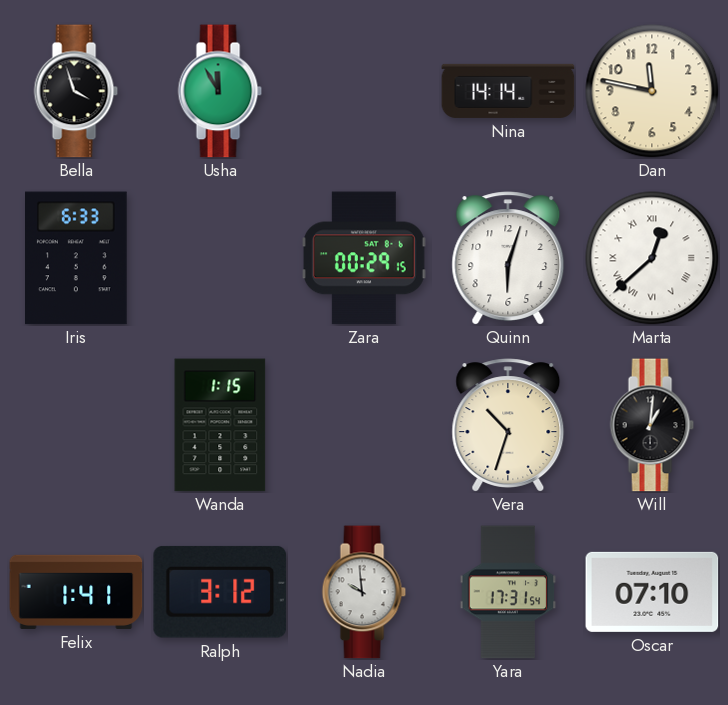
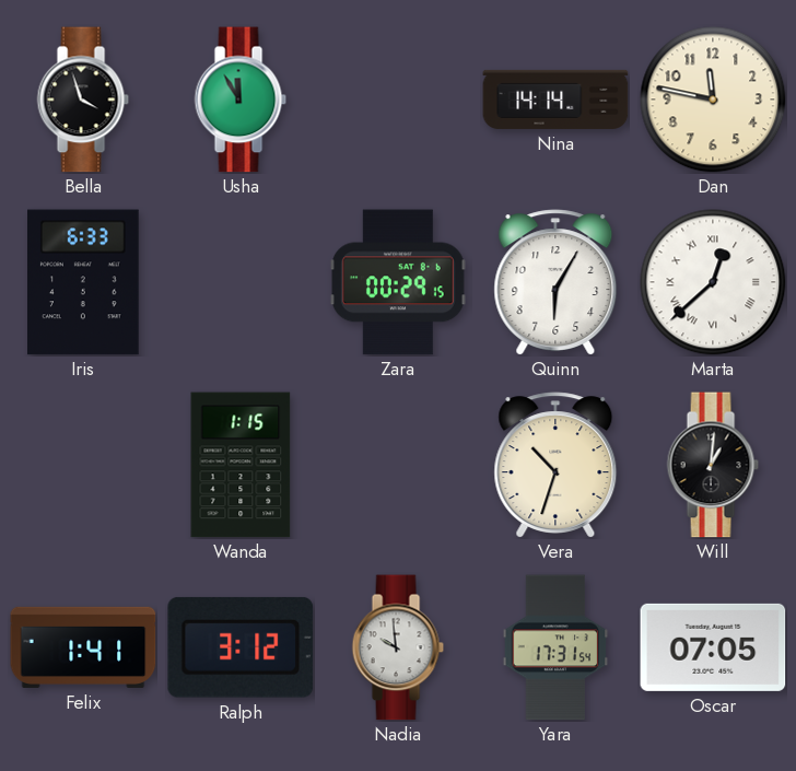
Quinn: 6:03 -> 6:05
Oscar: 07:10 -> 07:05
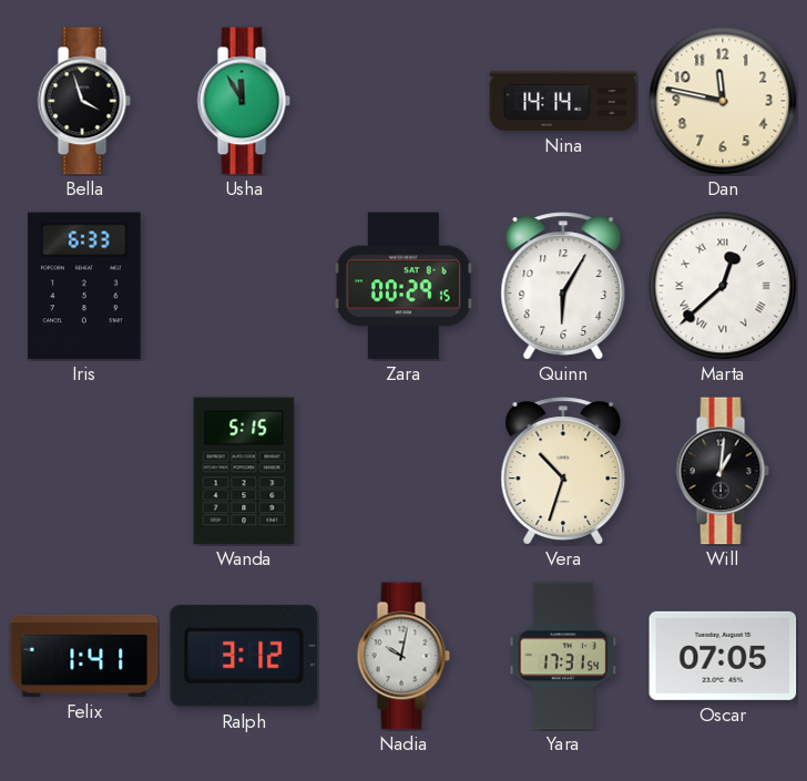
Wanda: 1:15 -> 5:15
Nadia: 9:59 -> 10:02
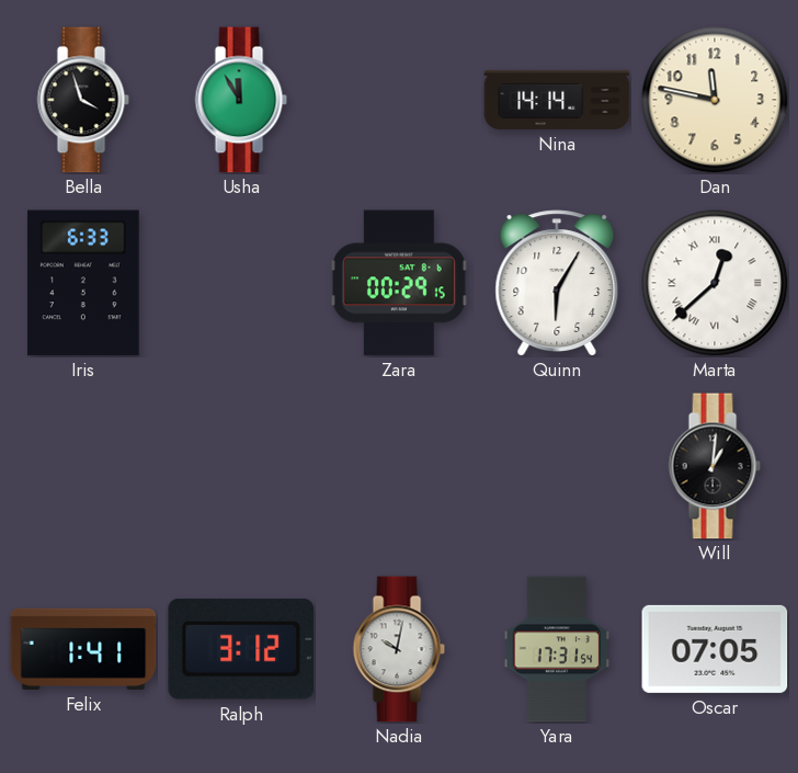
Wanda: 5:15 -> none
Vera: 10:33 -> none
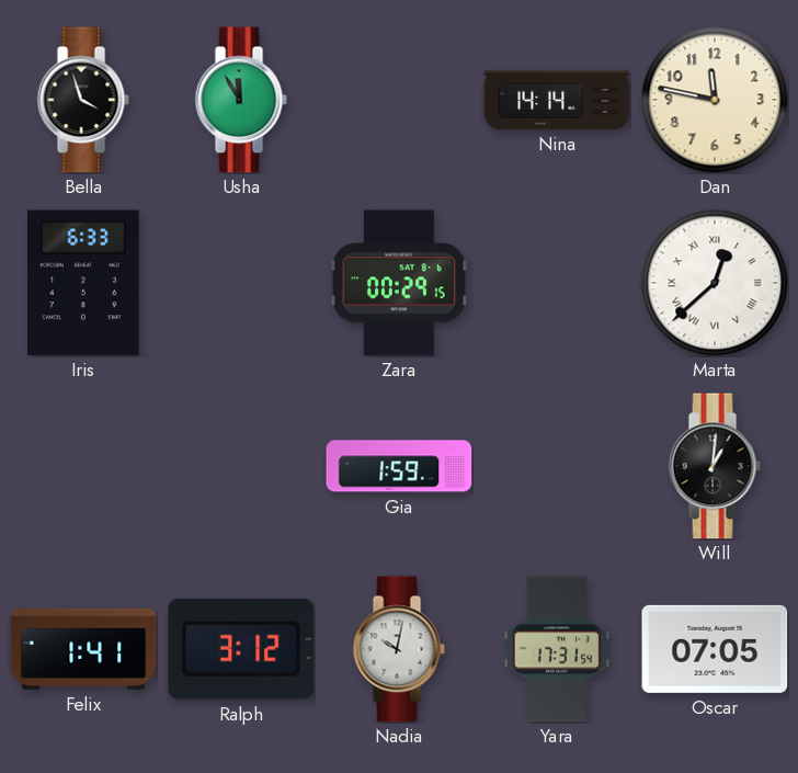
Quinn: 6:05 -> none
Gia: none -> 1:59
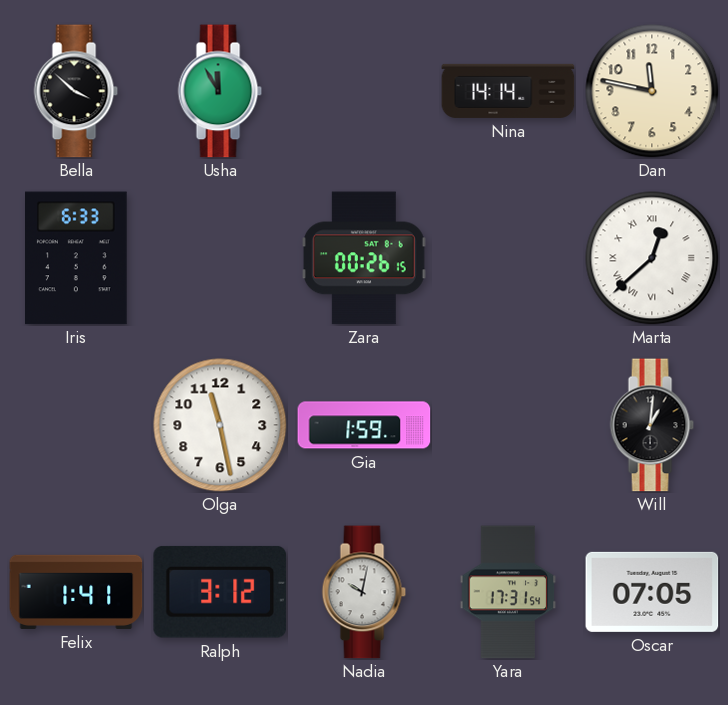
Bella: 3:57 -> 3:52
Zara: 00:29 -> 00:26
Olga: none -> 11:28
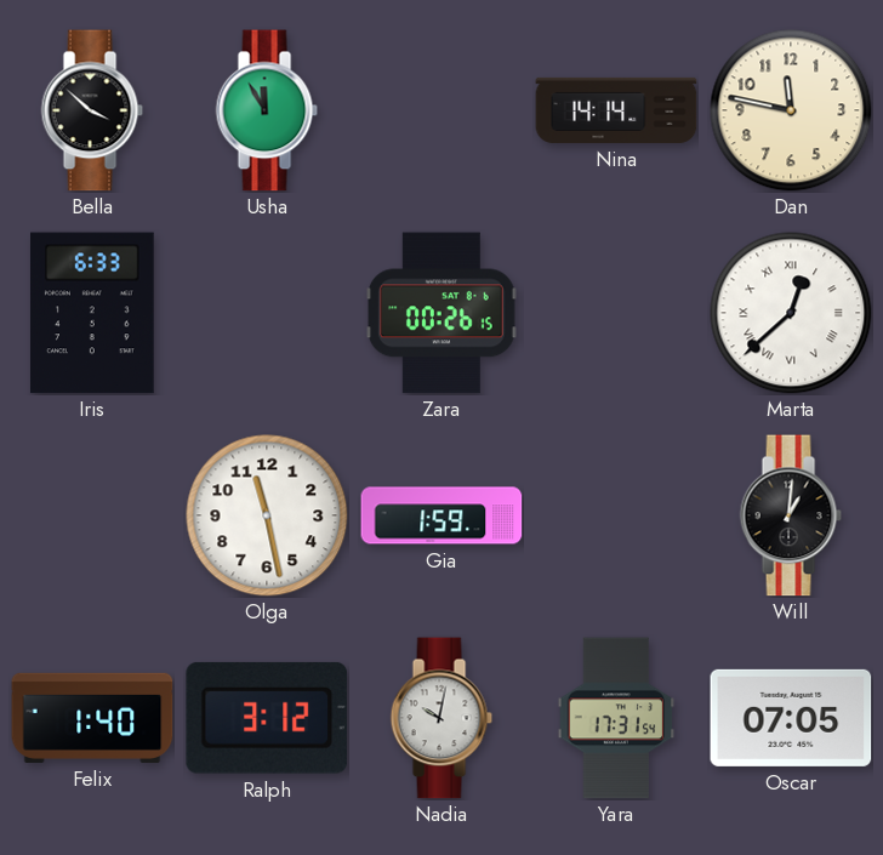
Felix: 1:41 -> 1:40
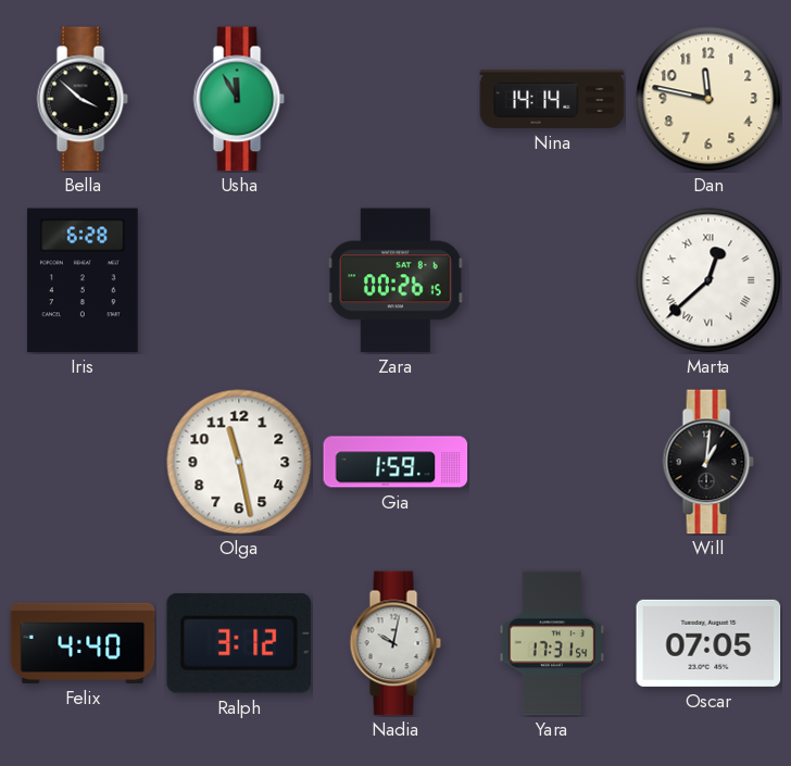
Iris: 6:33 -> 6:28
Felix: 1:40 -> 4:40
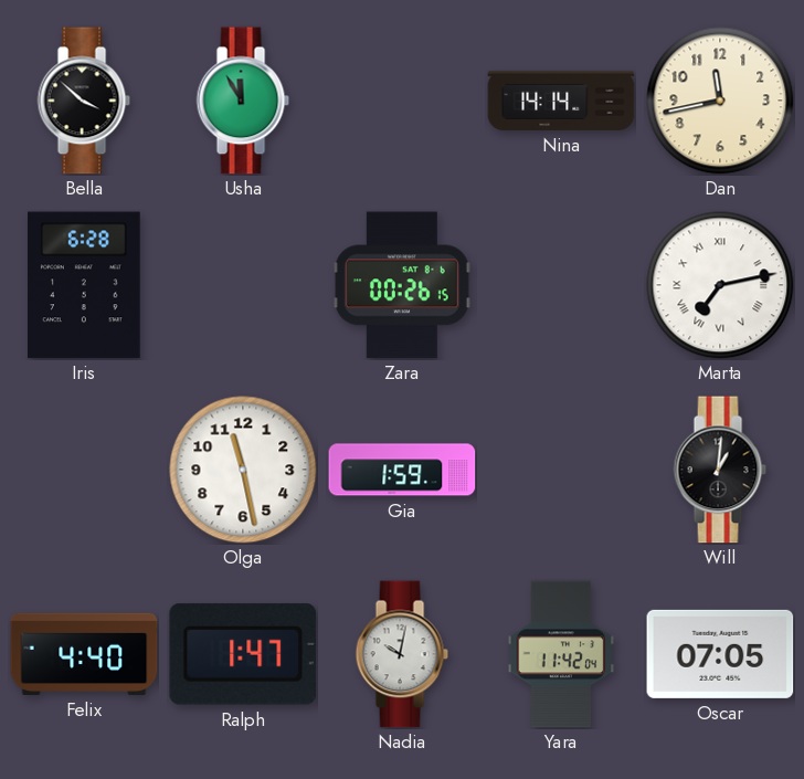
Dan: 11:47 -> 11:43
Marta: 12:38 -> 7:13
Ralph: 3:12 -> 1:47
Yara: 17:31 -> 11:42
